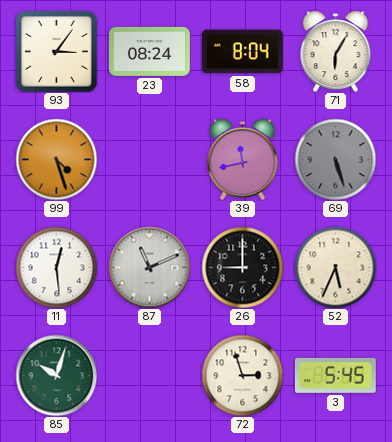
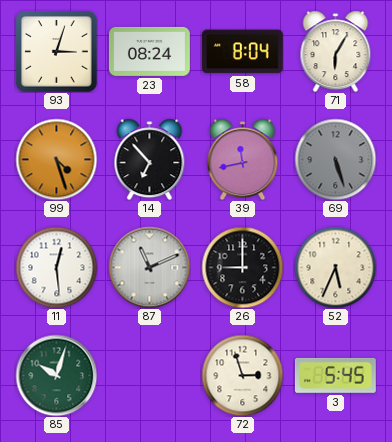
93: 3:06 -> 3:03
14: none -> 6:53
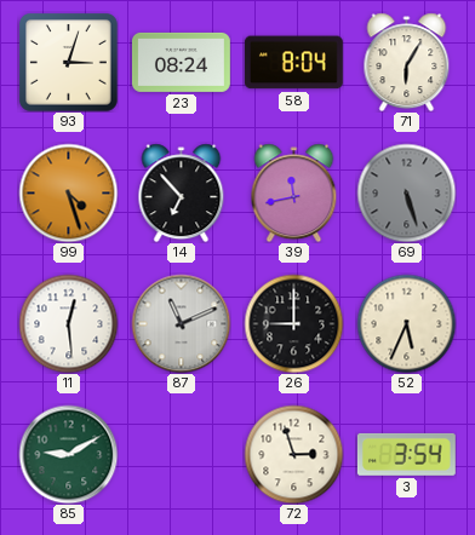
85: 10:03 -> 9:10
3: 5:45 -> 3:54
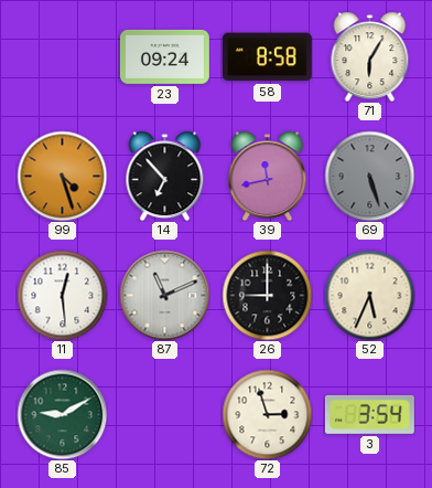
93: 3:03 -> none
23: 08:24 -> 09:24
58: 8:04 -> 8:58
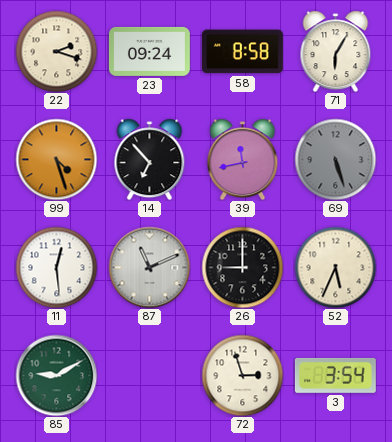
22: none -> 2:18
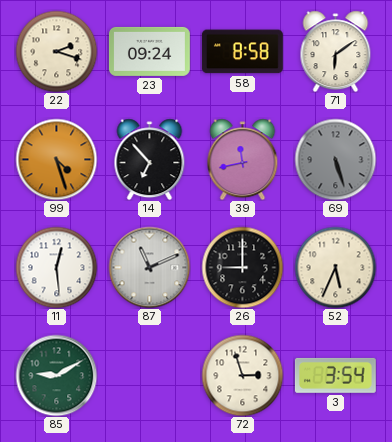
71: 6:05 -> 6:09
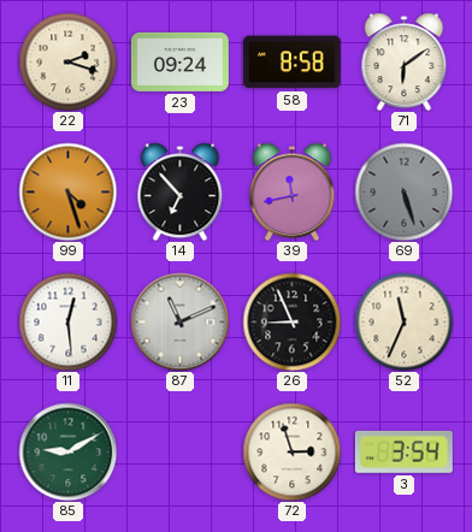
26: 9:00 -> 8:56
52: 5:34 -> 11:34
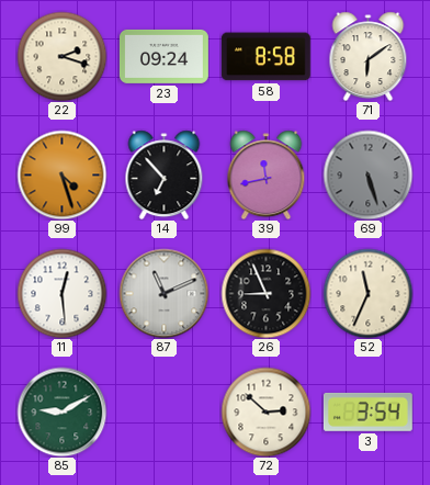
72: 2:57 -> 2:52
